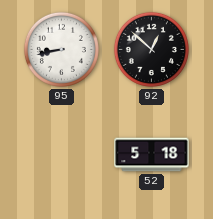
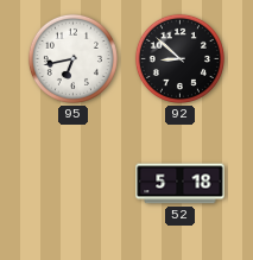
95: 8:43 -> 6:43
92: 12:52 -> 8:52
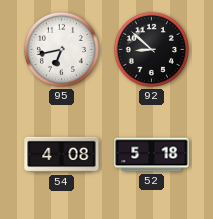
54: none -> 4:08
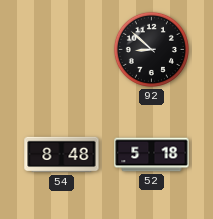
95: 6:43 -> none
54: 4:08 -> 8:48
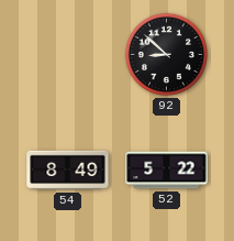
54: 8:48 -> 8:49
52: 5:18 -> 5:22
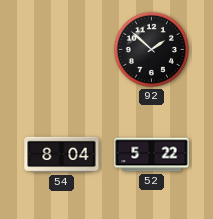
92: 8:52 -> 1:52
54: 8:49 -> 8:04
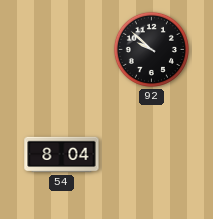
92: 1:52 -> 9:52
52: 5:22 -> none
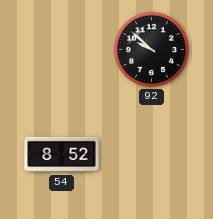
54: 8:04 -> 8:52
